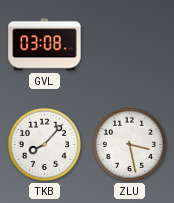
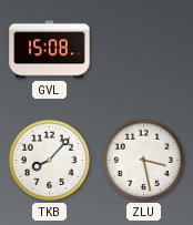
GVL: 03:08 -> 15:08
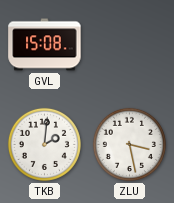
TKB: 8:07 -> 2:01
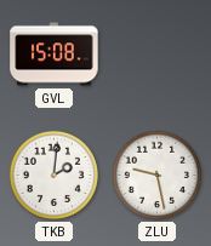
ZLU: 3:28 -> 9:28
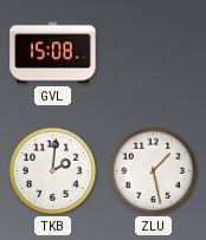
ZLU: 9:28 -> 1:28
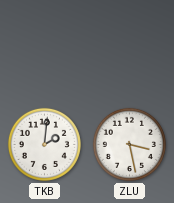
GVL: 15:08 -> none
ZLU: 1:28 -> 3:28
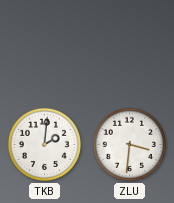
ZLU: 3:28 -> 3:31
